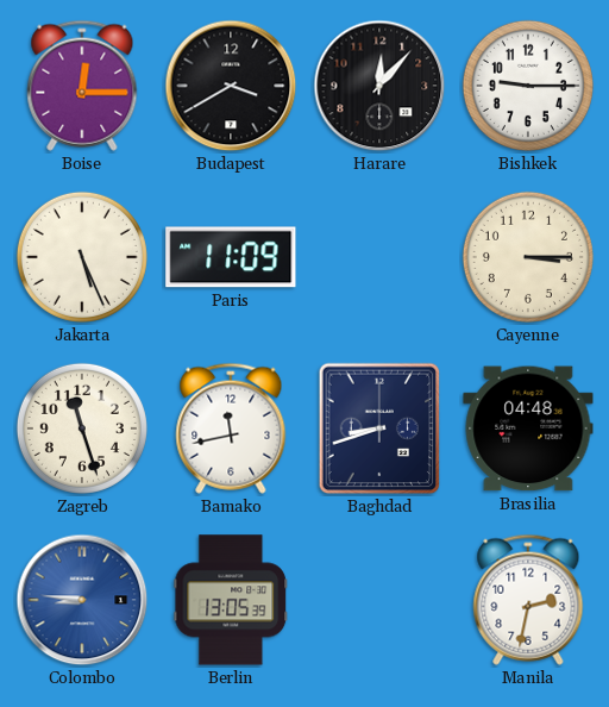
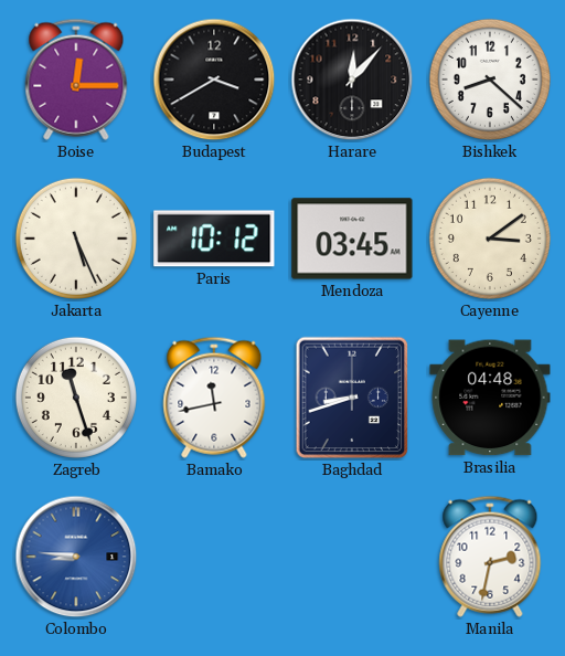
Bishkek: 9:15 -> 8:22
Paris: 11:09 -> 10:12
Mendoza: none -> 03:45
Cayenne: 3:15 -> 3:09
Berlin: 13:05 -> none
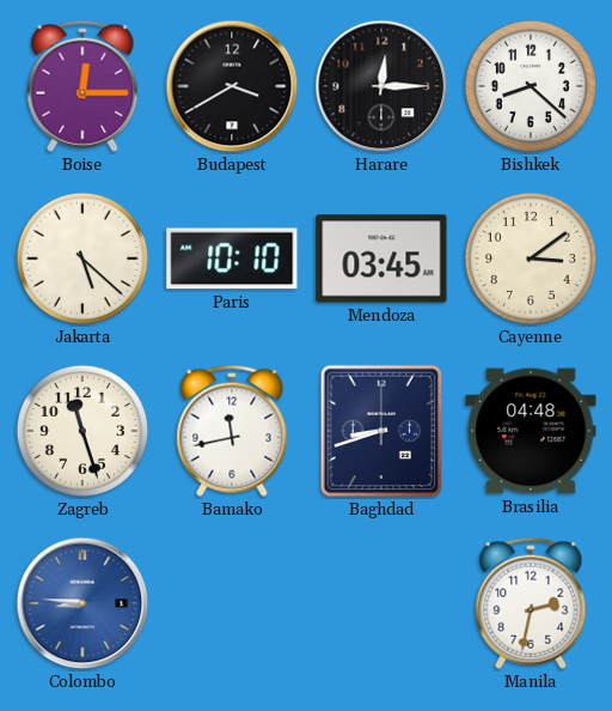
Harare: 12:07 -> 12:15
Jakarta: 5:26 -> 5:22
Paris: 10:12 -> 10:10
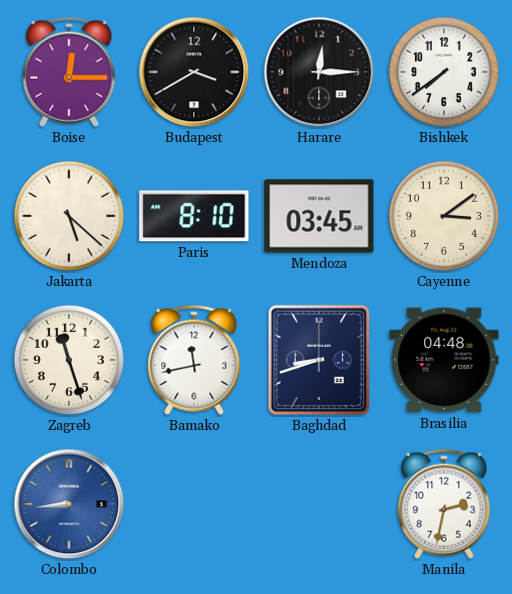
Bishkek: 8:22 -> 7:39
Paris: 10:10 -> 8:10
Colombo: 8:46 -> 8:44
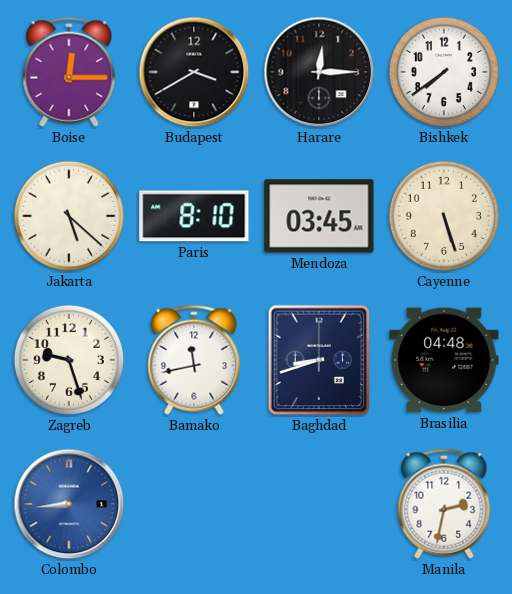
Cayenne: 3:09 -> 5:27
Zagreb: 11:27 -> 9:27
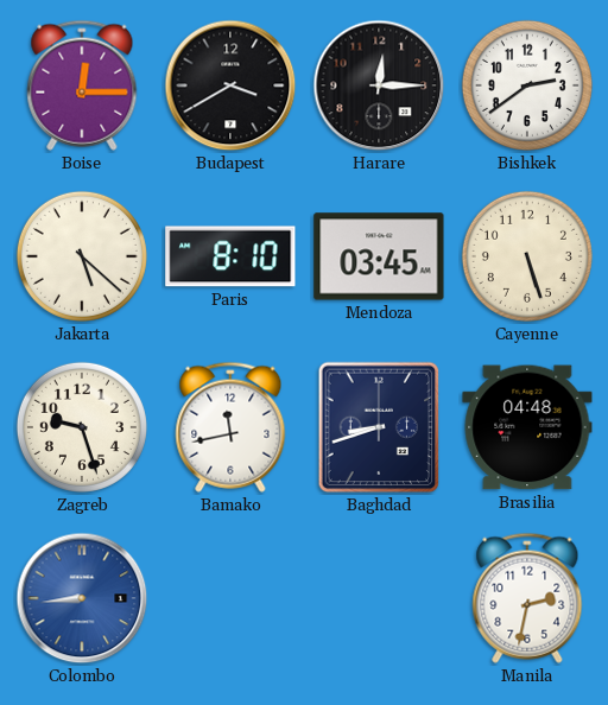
Bishkek: 7:39 -> 2:39
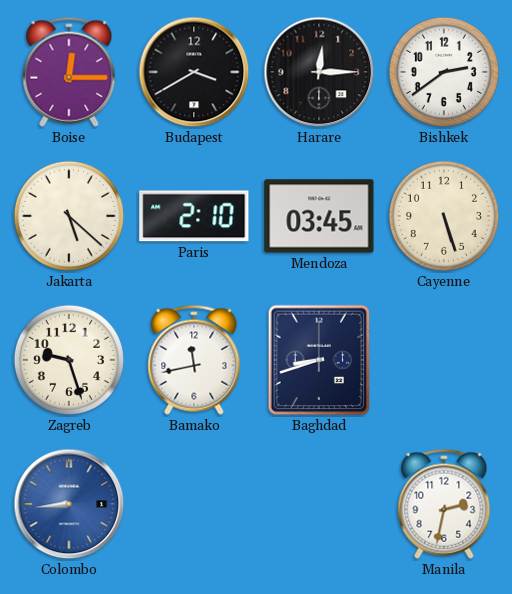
Paris: 8:10 -> 2:10
Brasilia: 04:48 -> none
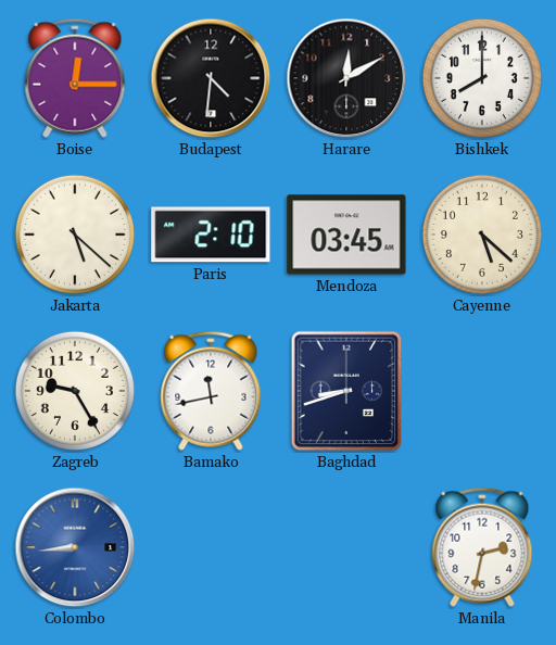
Budapest: 3:40 -> 4:31
Harare: 12:15 -> 12:10
Bishkek: 2:39 -> 8:00
Cayenne: 5:27 -> 5:22
Zagreb: 9:27 -> 9:25
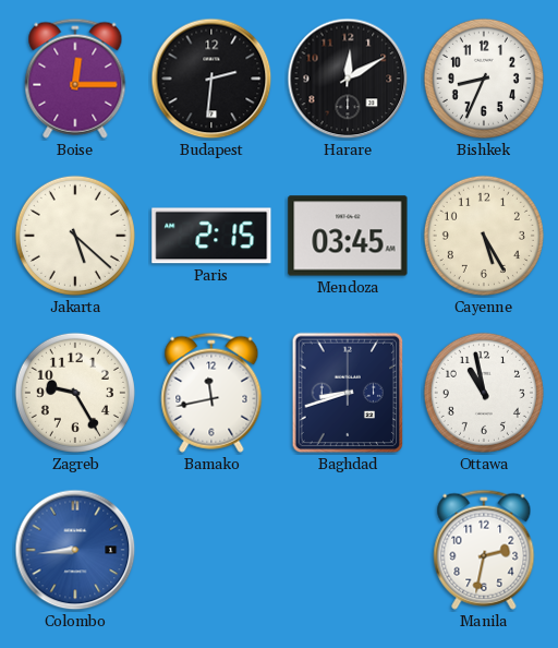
Budapest: 4:31 -> 2:31
Bishkek: 8:00 -> 8:34
Paris: 2:10 -> 2:15
Cayenne: 5:22 -> 5:25
Ottawa: none -> 10:58
